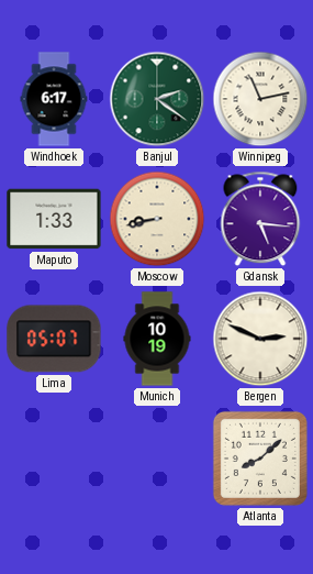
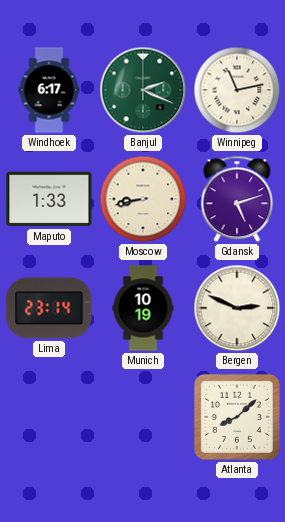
Banjul: 2:21 -> 2:19
Gdansk: 5:16 -> 5:12
Lima: 05:07 -> 23:14
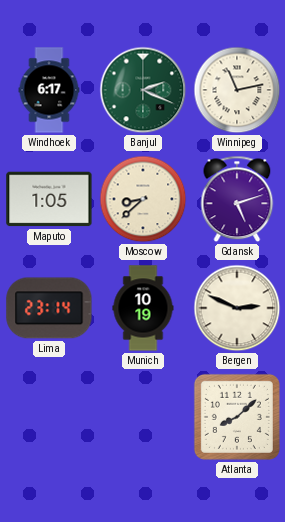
Maputo: 1:33 -> 1:05
Moscow: 8:43 -> 8:38
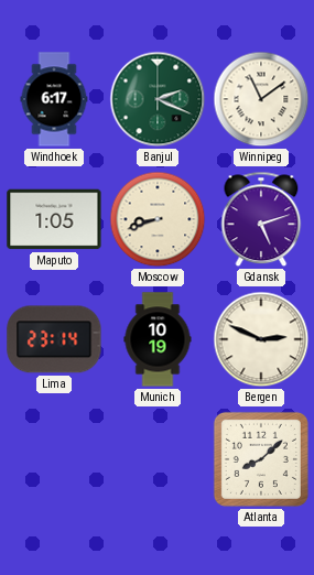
Winnipeg: 11:13 -> 11:09
Moscow: 8:38 -> 8:42
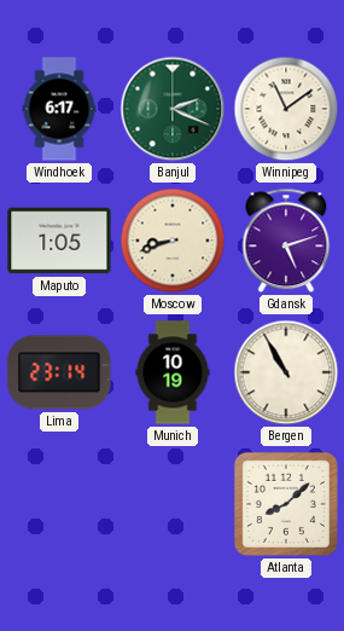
Bergen: 2:49 -> 10:55
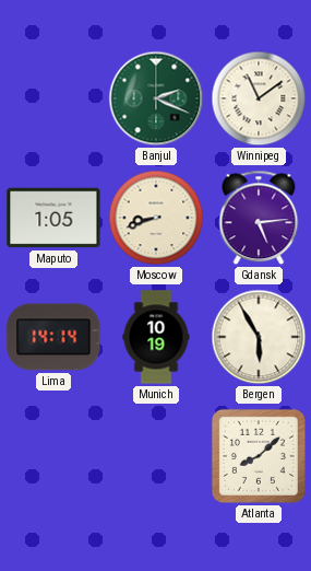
Windhoek: 6:17 -> none
Gdansk: 5:12 -> 5:14
Lima: 23:14 -> 14:14
Bergen: 10:55 -> 5:55
